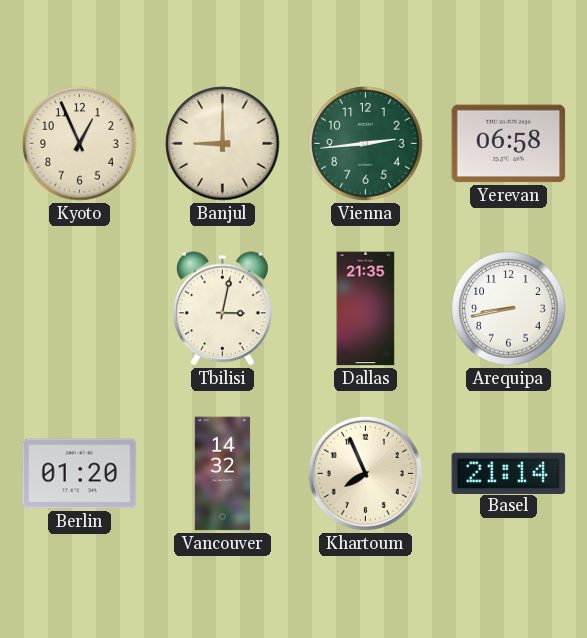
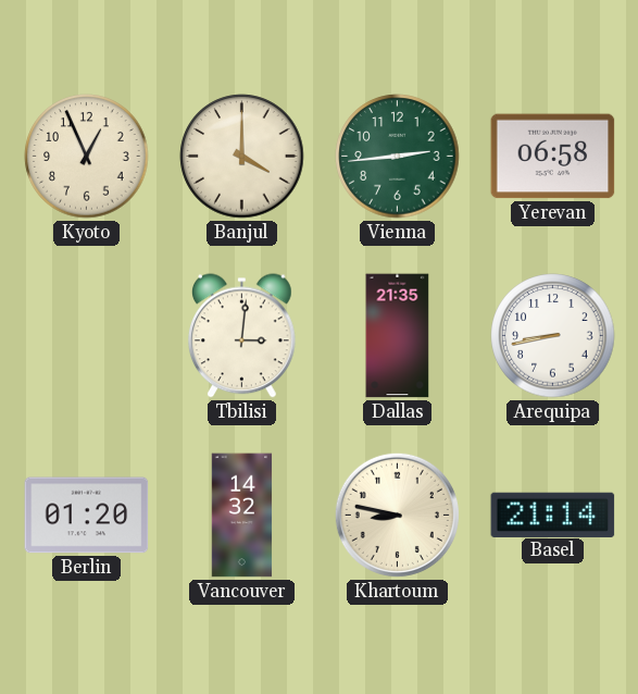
Banjul: 9:00 -> 4:00
Tbilisi: 3:02 -> 3:01
Khartoum: 7:56 -> 8:47
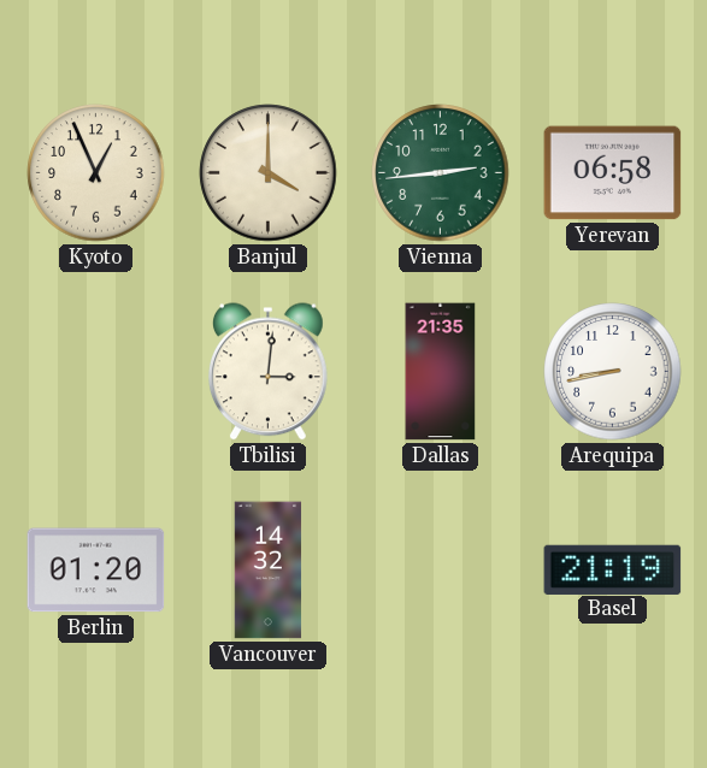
Khartoum: 8:47 -> none
Basel: 21:14 -> 21:19
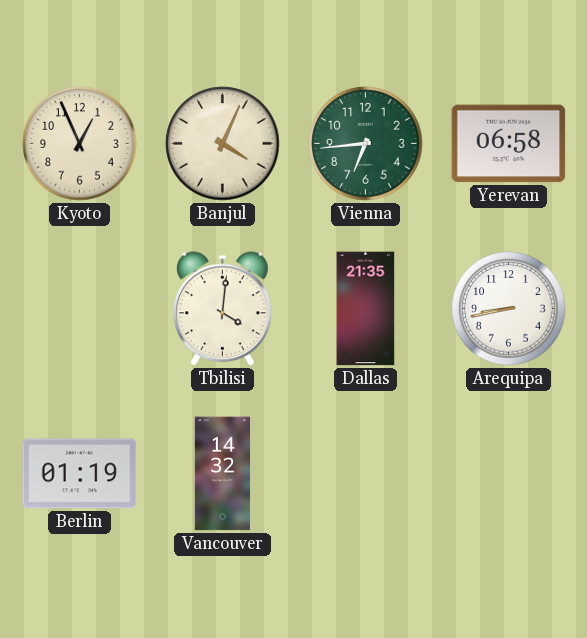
Banjul: 4:00 -> 4:04
Vienna: 2:44 -> 6:44
Tbilisi: 3:01 -> 4:01
Berlin: 01:20 -> 01:19
Basel: 21:19 -> none
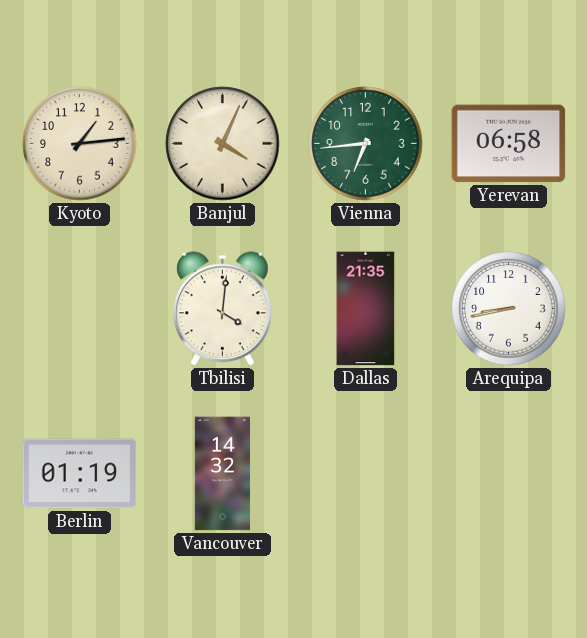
Kyoto: 12:56 -> 1:14
